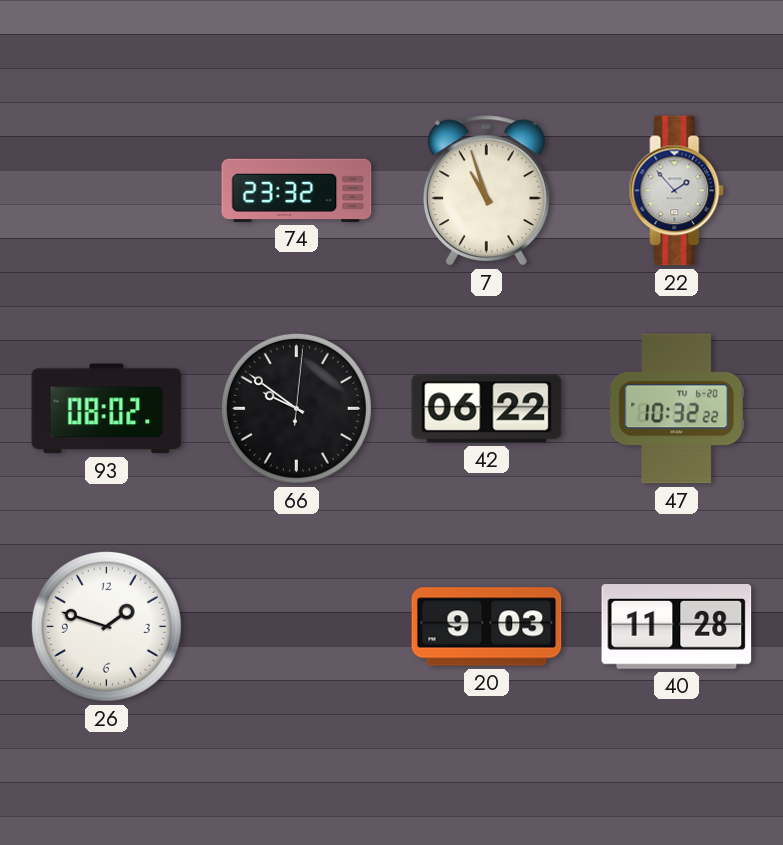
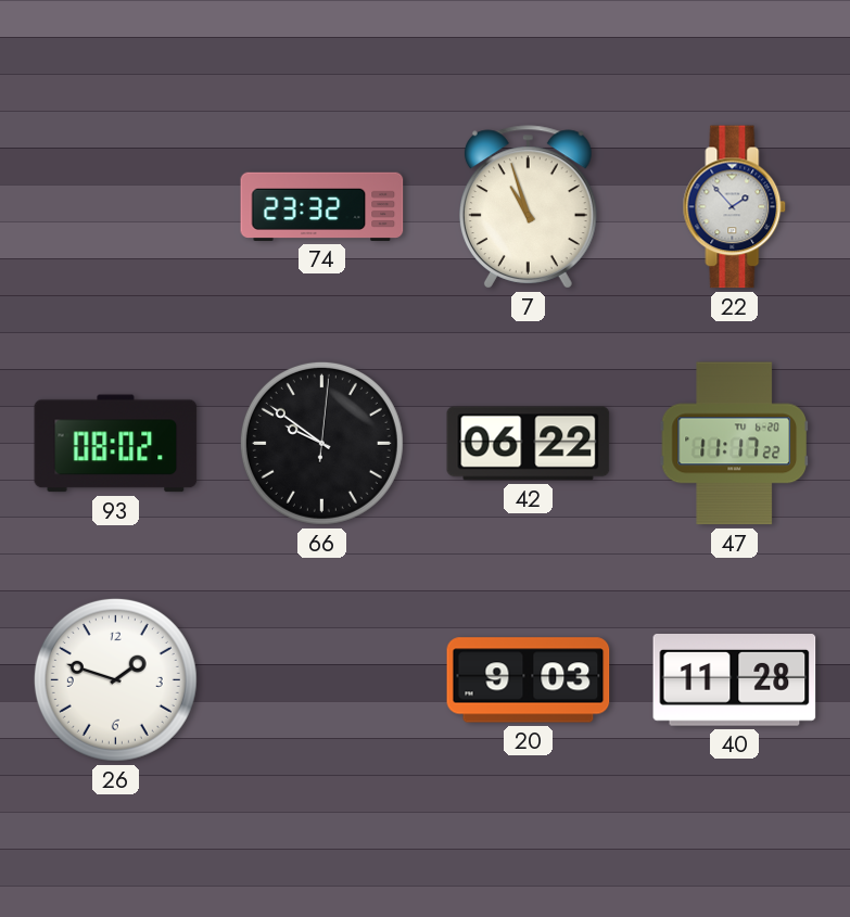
47: 10:32 -> 11:17
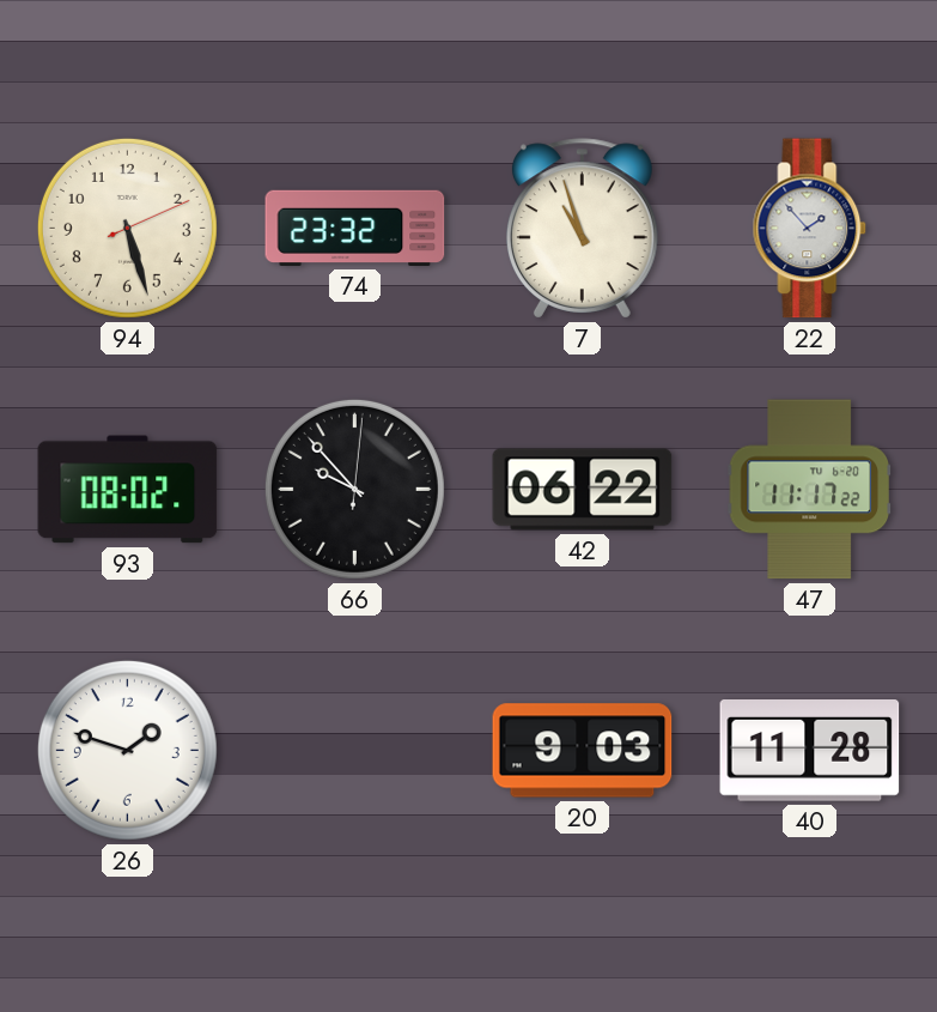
94: none -> 5:27
66: 9:51 -> 9:53
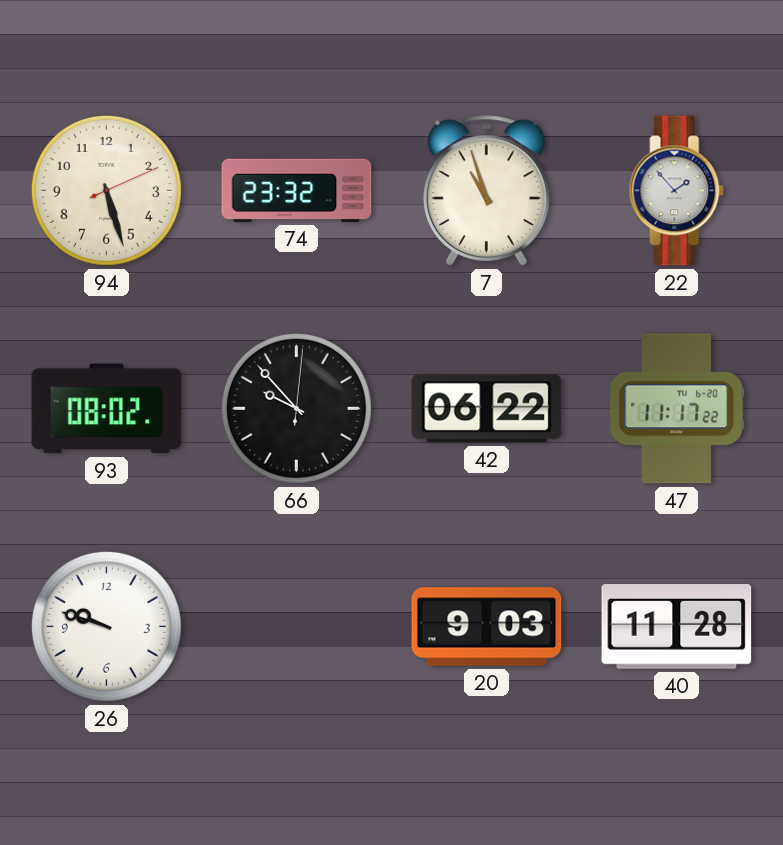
26: 1:48 -> 9:48
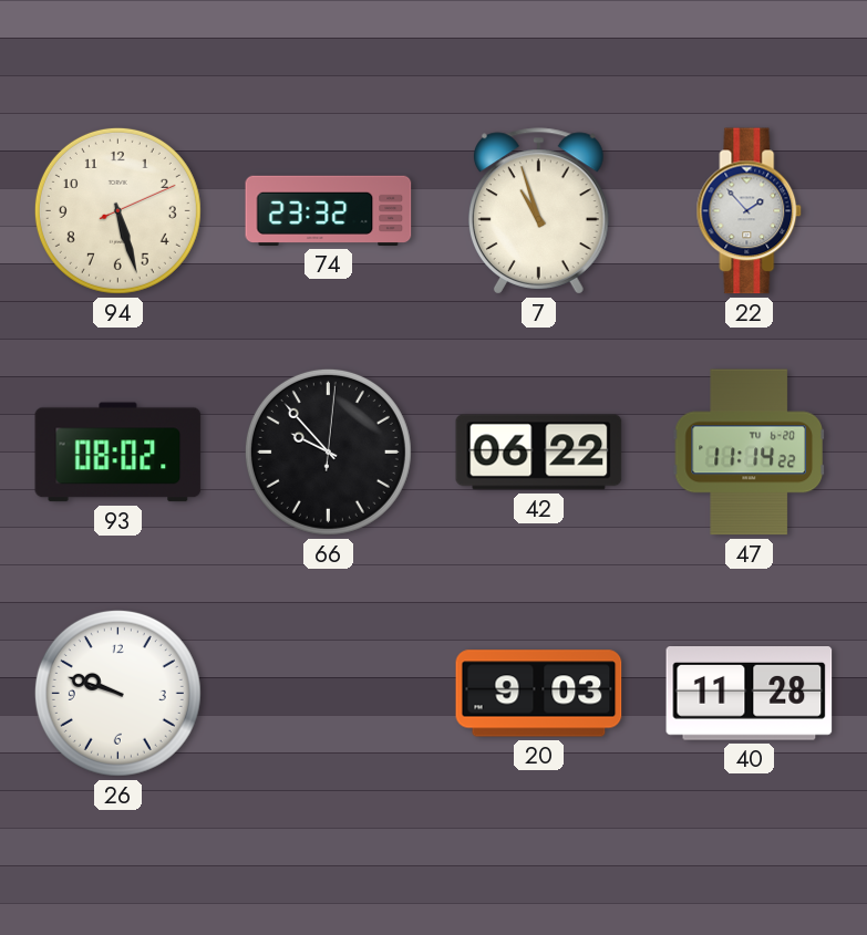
47: 11:17 -> 11:14
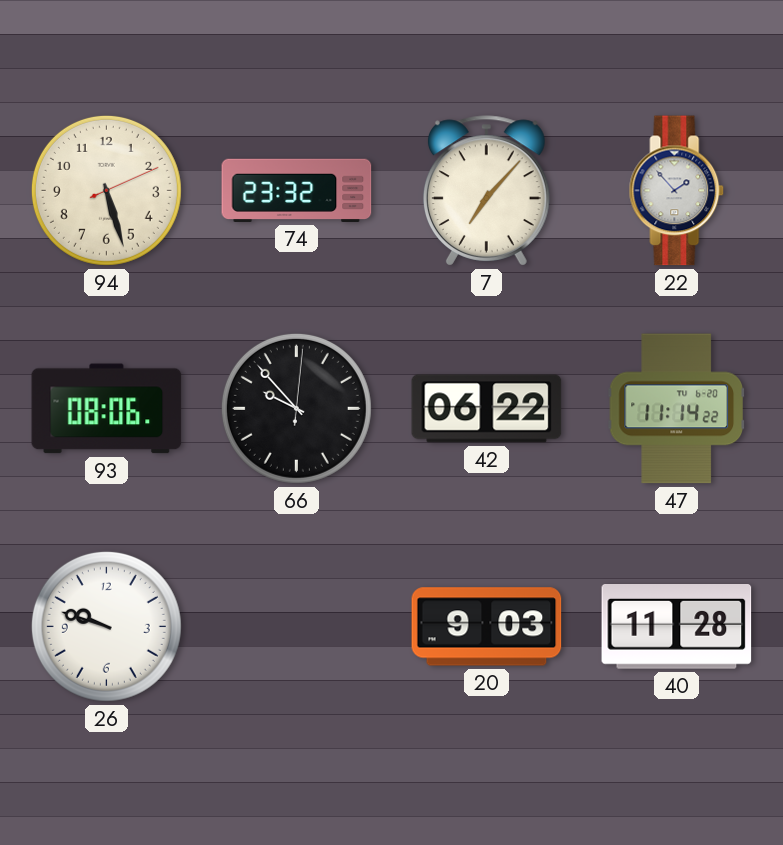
7: 10:57 -> 7:07
93: 08:02 -> 08:06
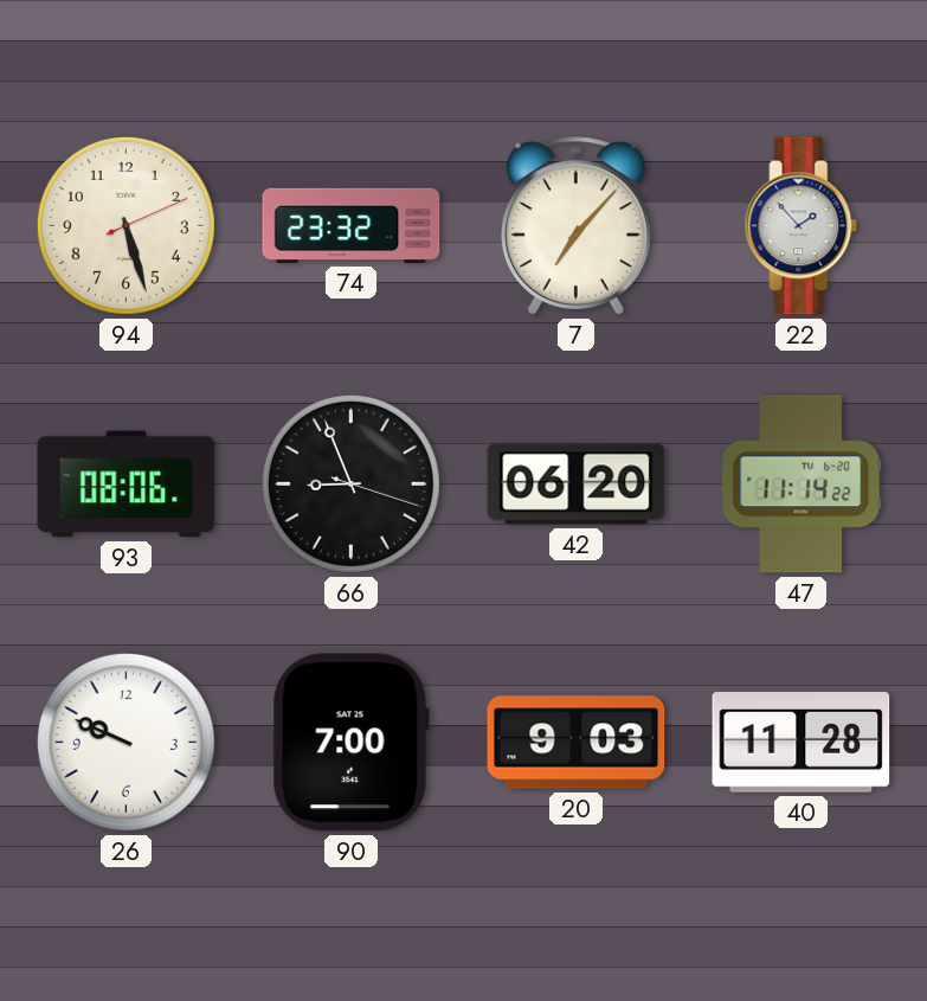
66: 9:53 -> 8:56
42: 06:22 -> 06:20
26: 9:48 -> 9:49
90: none -> 7:00
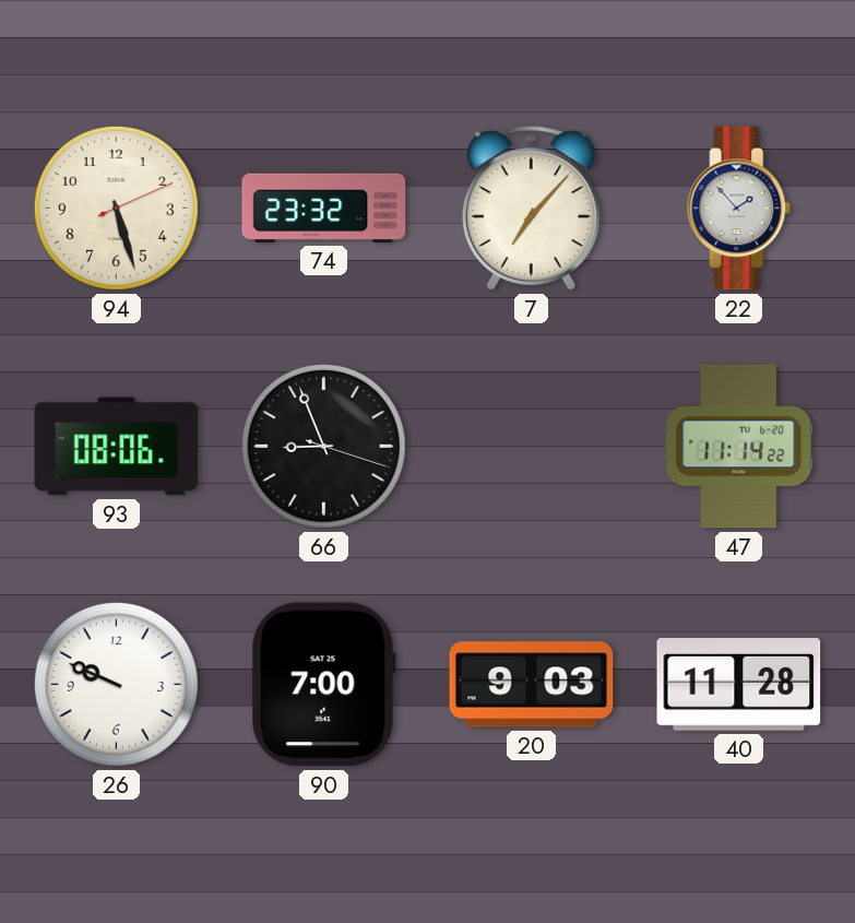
42: 06:20 -> none
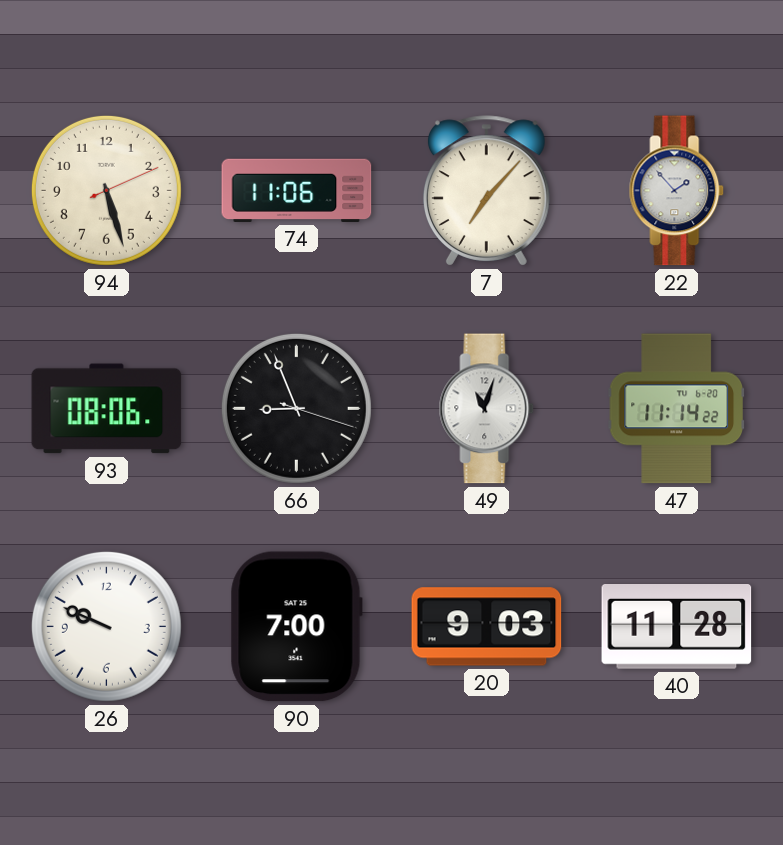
74: 23:32 -> 11:06
49: none -> 11:03
